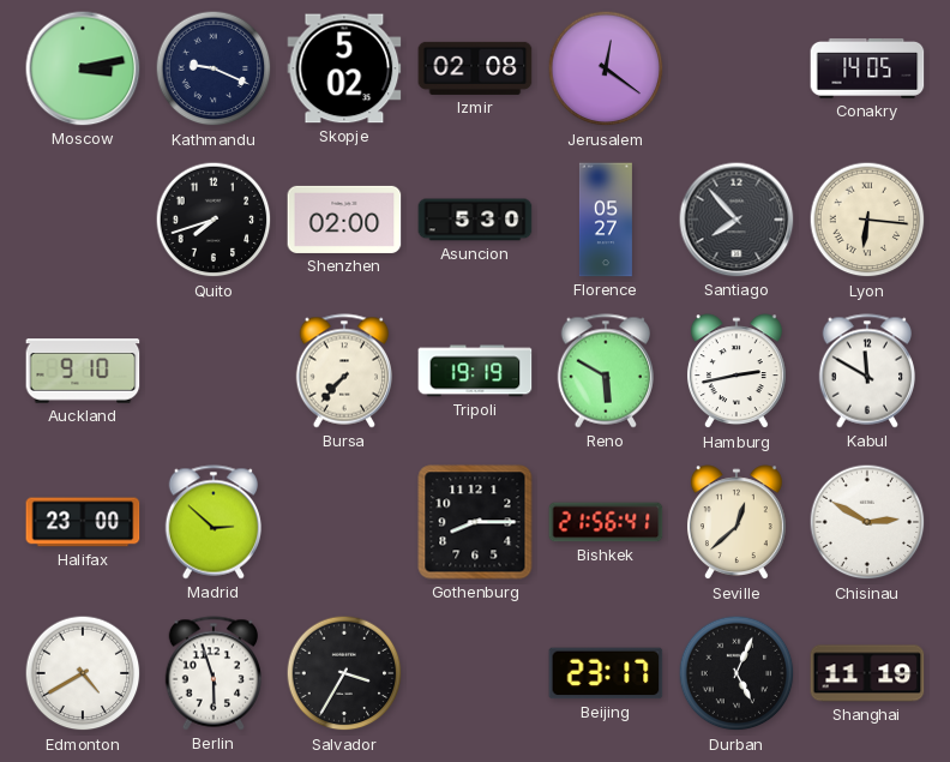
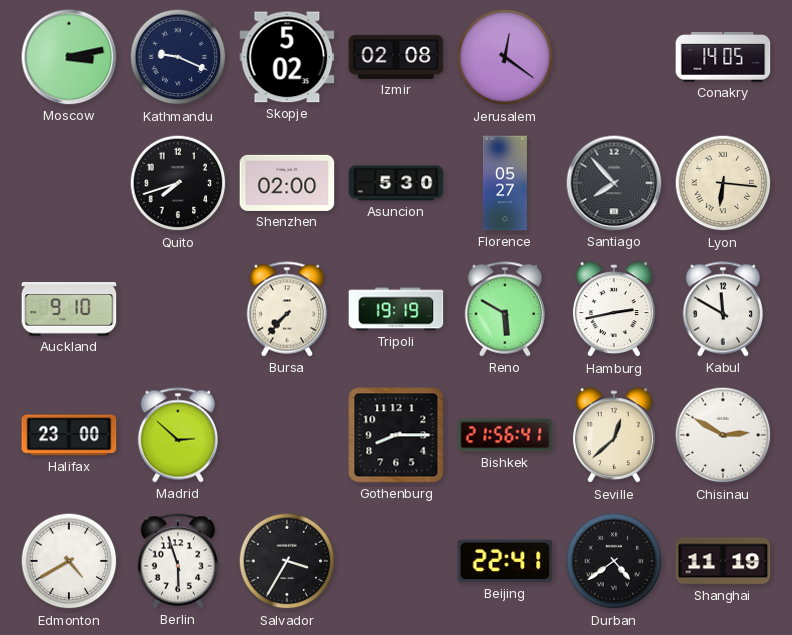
Beijing: 23:17 -> 22:41
Durban: 5:04 -> 4:39
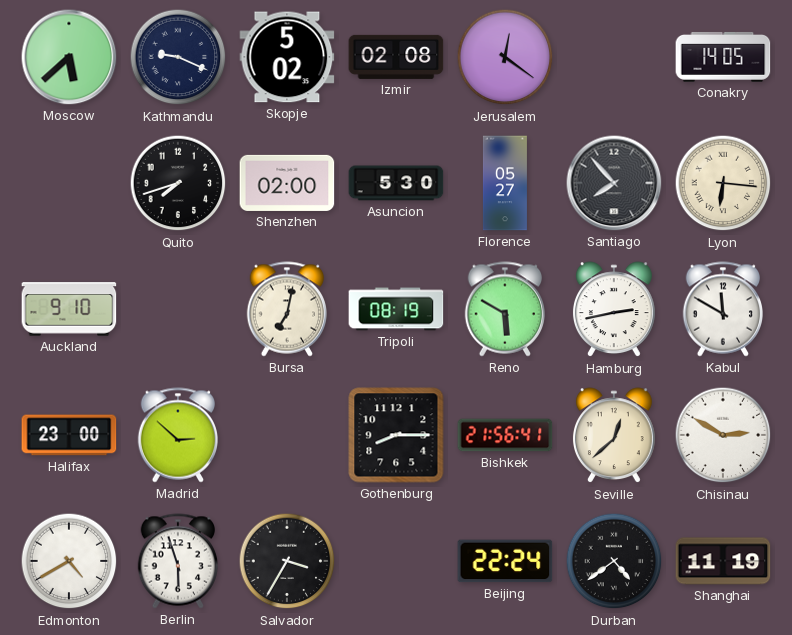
Moscow: 3:13 -> 5:38
Bursa: 7:37 -> 7:02
Tripoli: 19:19 -> 08:19
Beijing: 22:41 -> 22:24
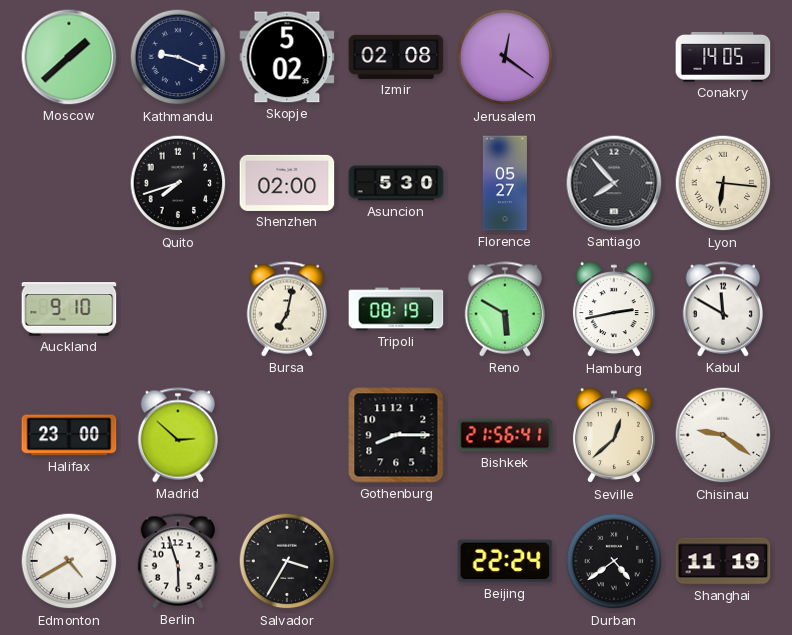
Moscow: 5:38 -> 1:38
Chisinau: 2:50 -> 9:21
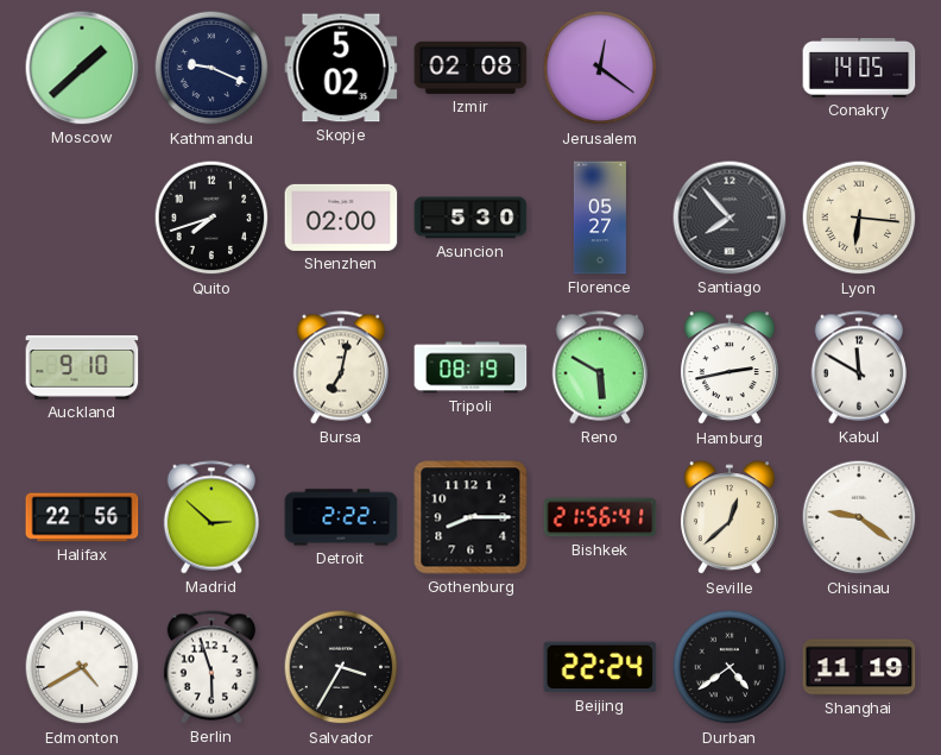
Halifax: 23:00 -> 22:56
Detroit: none -> 2:22
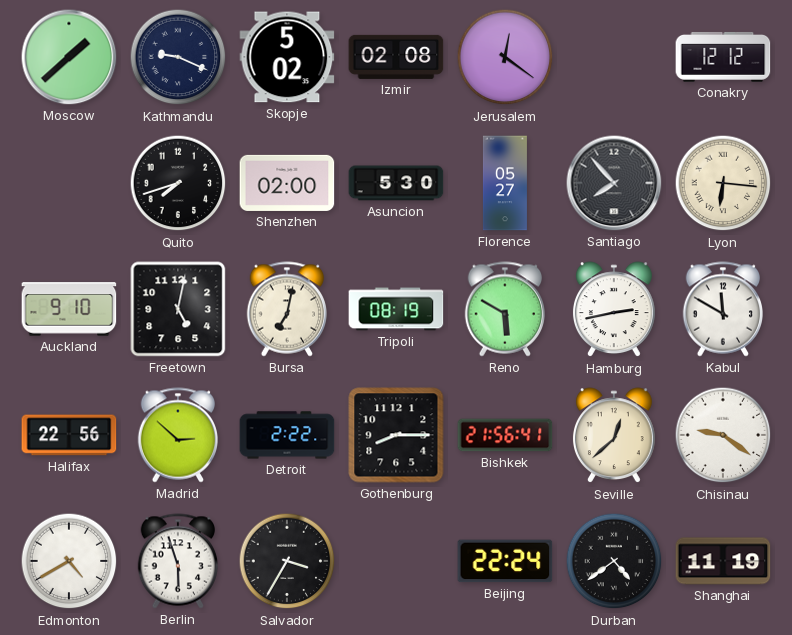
Conakry: 14:05 -> 12:12
Freetown: none -> 5:02
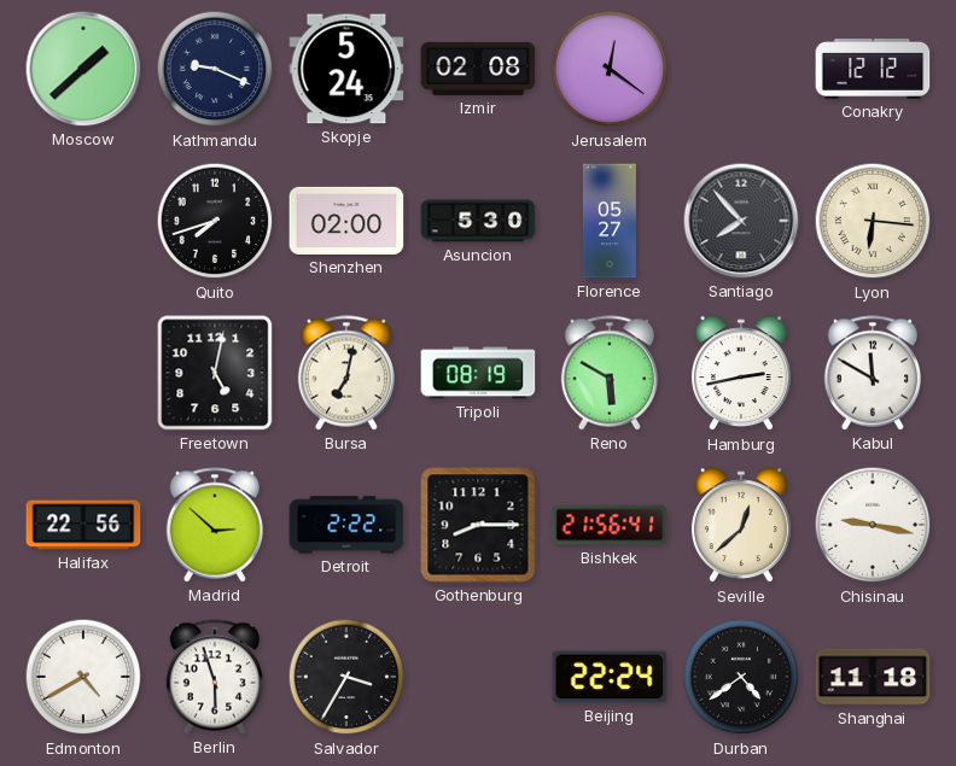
Skopje: 5:02 -> 5:24
Auckland: 9:10 -> none
Chisinau: 9:21 -> 9:17
Shanghai: 11:19 -> 11:18
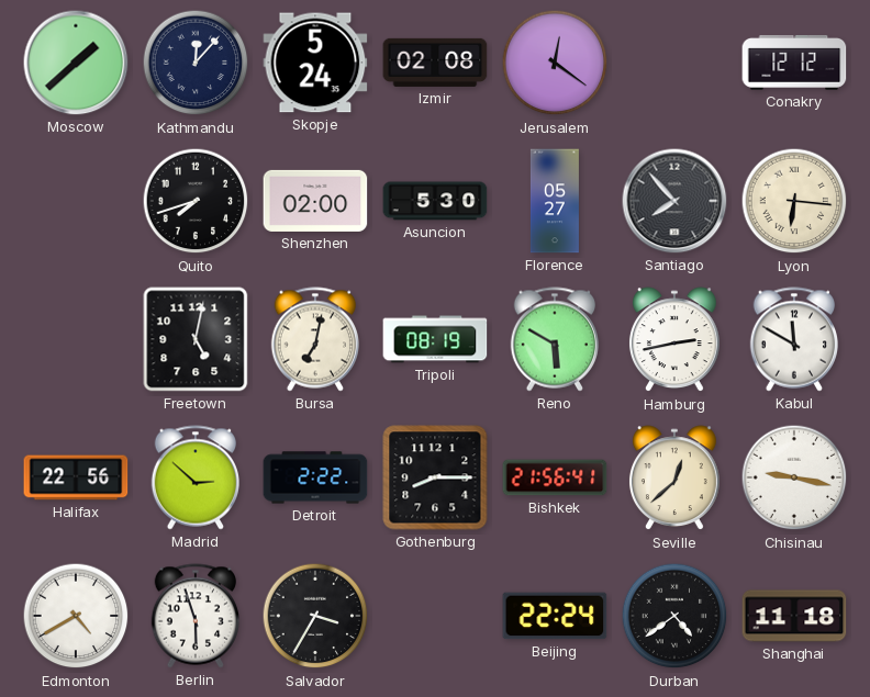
Kathmandu: 9:19 -> 12:07
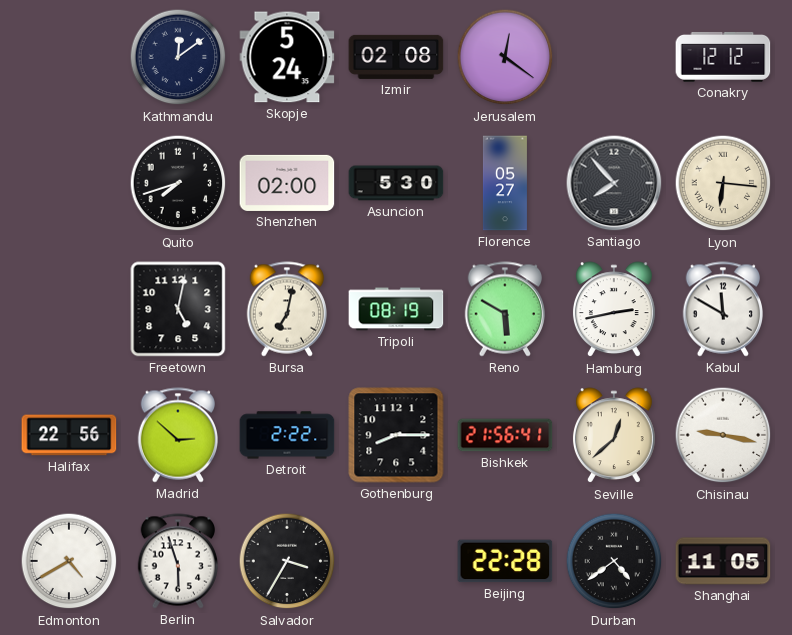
Moscow: 1:38 -> none
Kathmandu: 12:07 -> 12:09
Beijing: 22:24 -> 22:28
Shanghai: 11:18 -> 11:05
